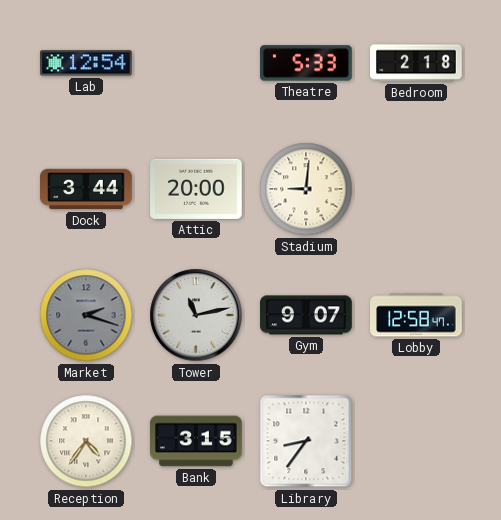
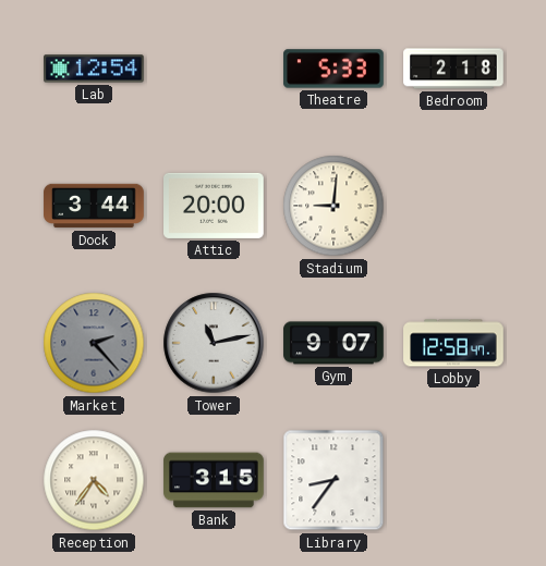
Market: 2:18 -> 2:23
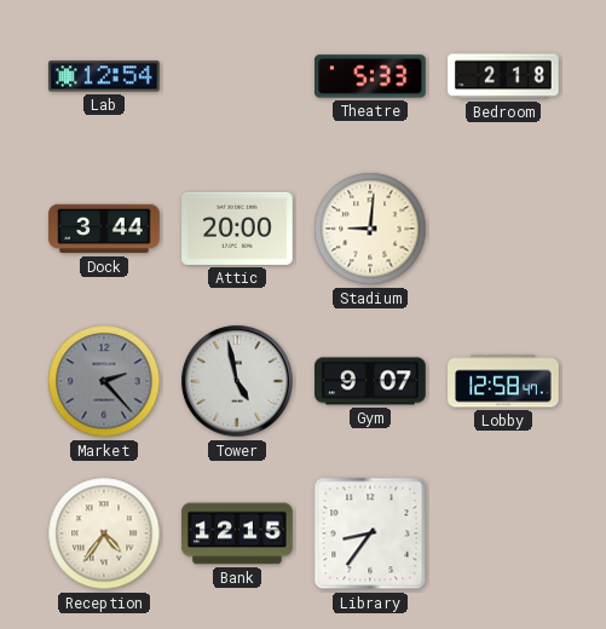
Tower: 11:13 -> 4:58
Bank: 3:15 -> 12:15
